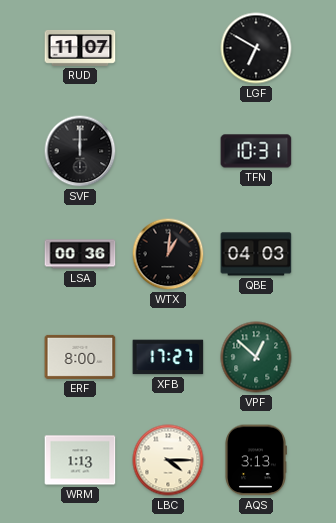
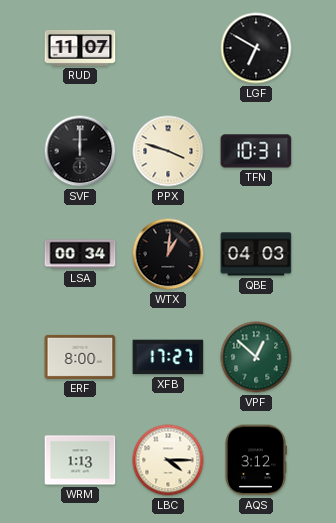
PPX: none -> 3:48
LSA: 00:36 -> 00:34
AQS: 3:13 -> 3:12
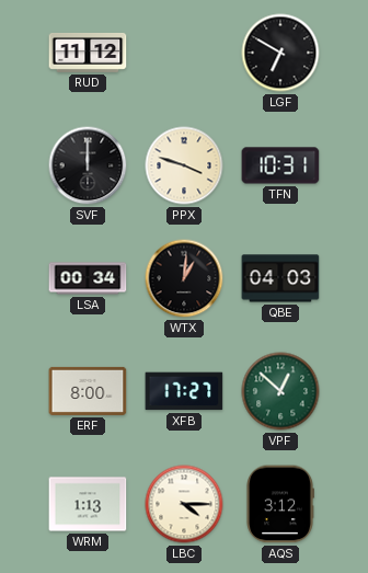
RUD: 11:07 -> 11:12
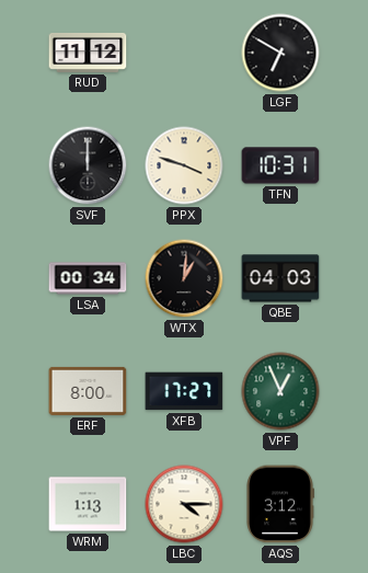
VPF: 12:52 -> 12:56
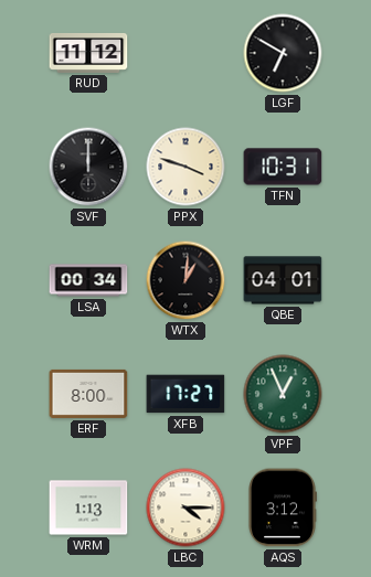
QBE: 04:03 -> 04:01
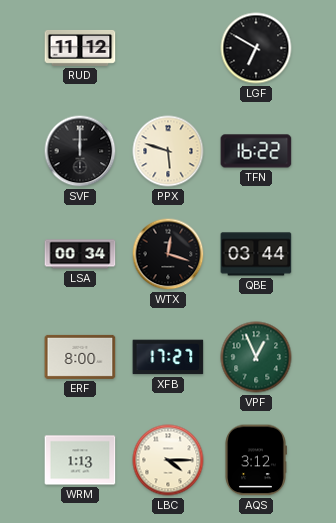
PPX: 3:48 -> 5:48
TFN: 10:31 -> 16:22
WTX: 1:01 -> 12:18
QBE: 04:01 -> 03:44
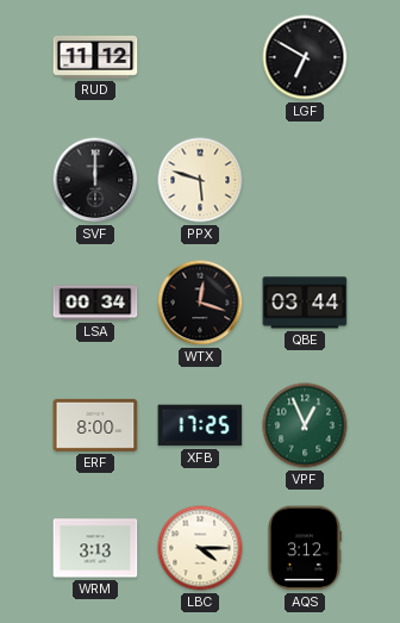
TFN: 16:22 -> none
XFB: 17:27 -> 17:25
WRM: 1:13 -> 3:13
